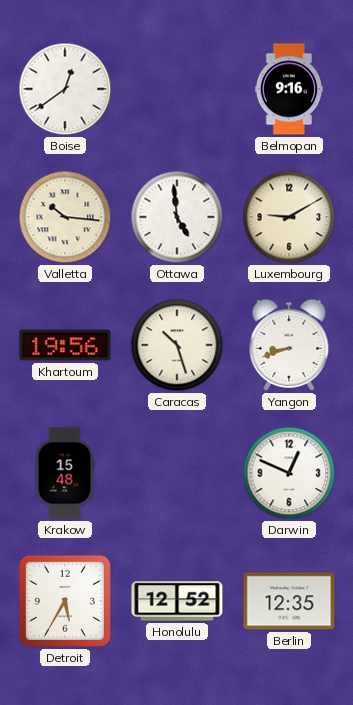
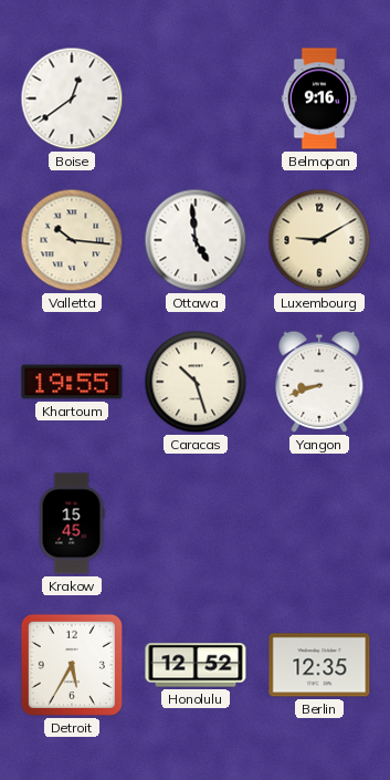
Khartoum: 19:56 -> 19:55
Krakow: 15:48 -> 15:45
Darwin: 12:49 -> none
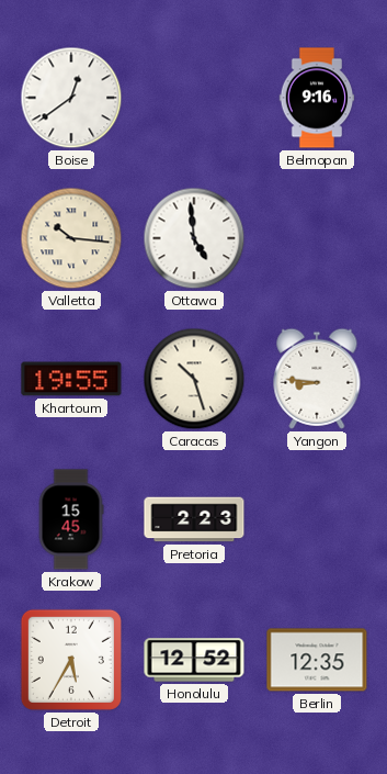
Luxembourg: 9:10 -> none
Yangon: 8:42 -> 8:46
Pretoria: none -> 2:23
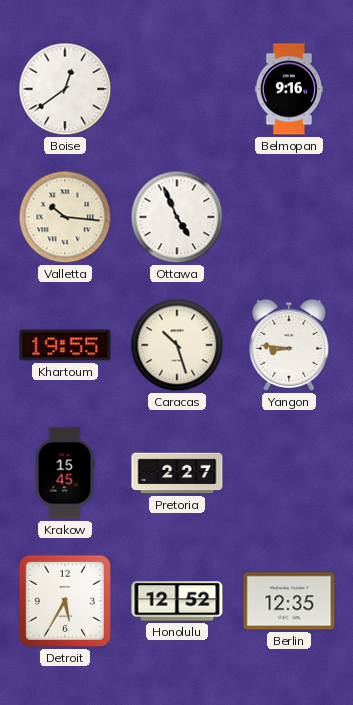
Ottawa: 4:59 -> 4:56
Pretoria: 2:23 -> 2:27
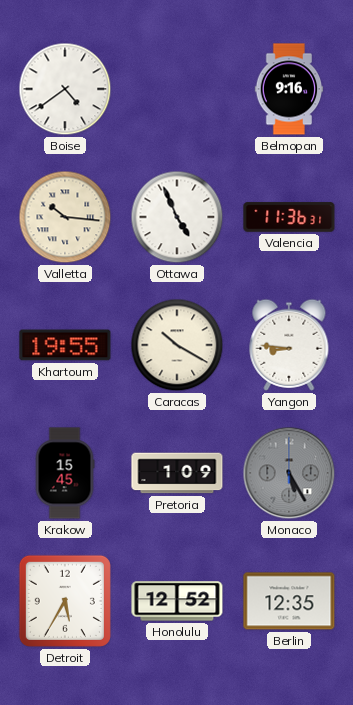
Boise: 12:39 -> 4:39
Valencia: none -> 11:36
Caracas: 10:27 -> 10:20
Pretoria: 2:27 -> 1:09
Monaco: none -> 5:25
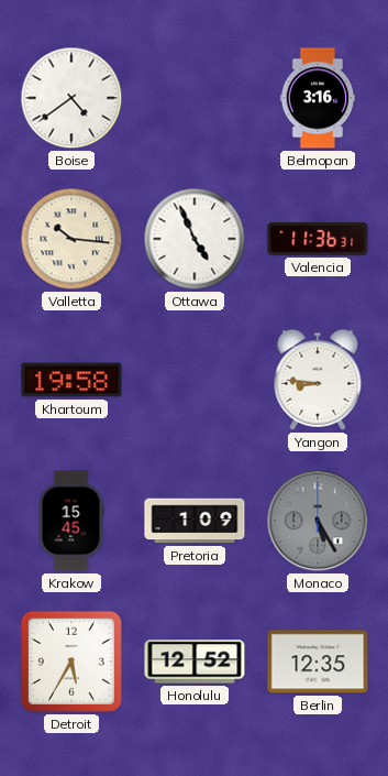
Belmopan: 9:16 -> 3:16
Khartoum: 19:55 -> 19:58
Caracas: 10:20 -> none
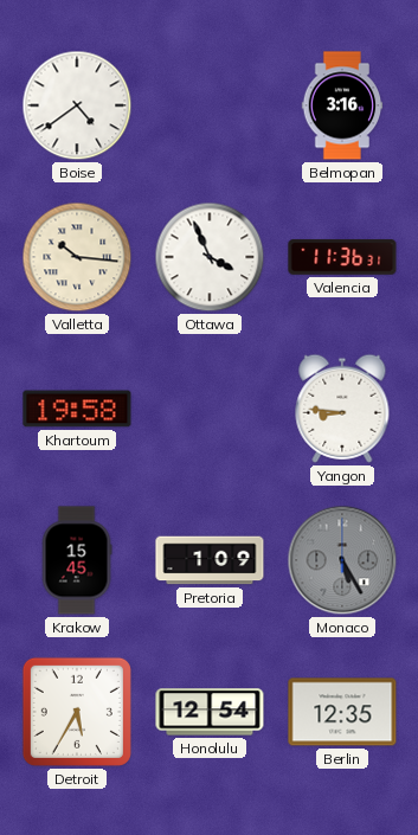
Ottawa: 4:56 -> 3:56
Honolulu: 12:52 -> 12:54
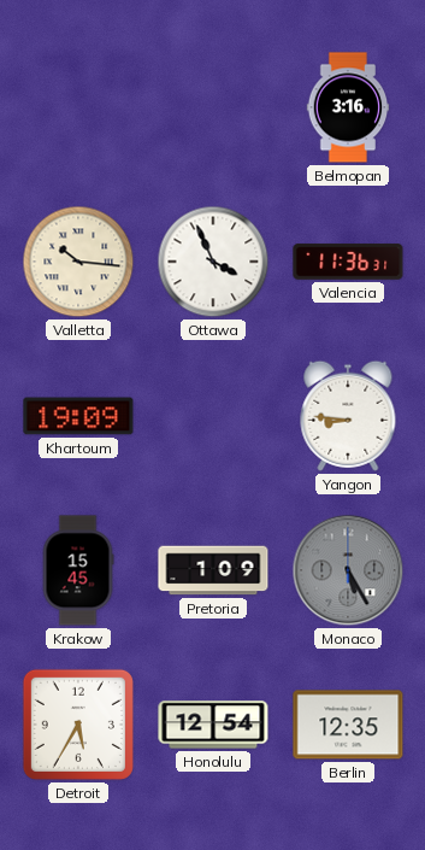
Boise: 4:39 -> none
Khartoum: 19:58 -> 19:09
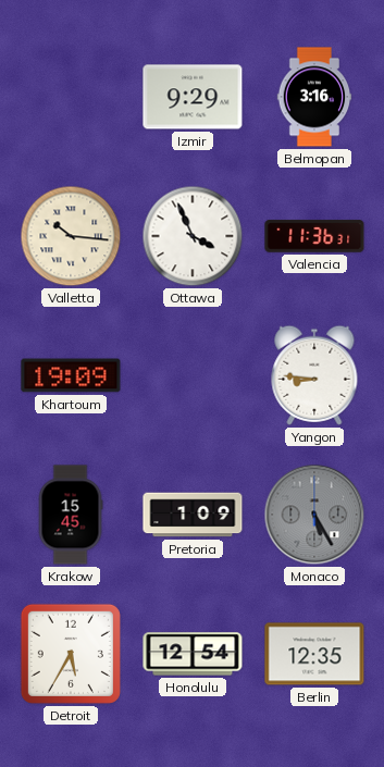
Izmir: none -> 9:29
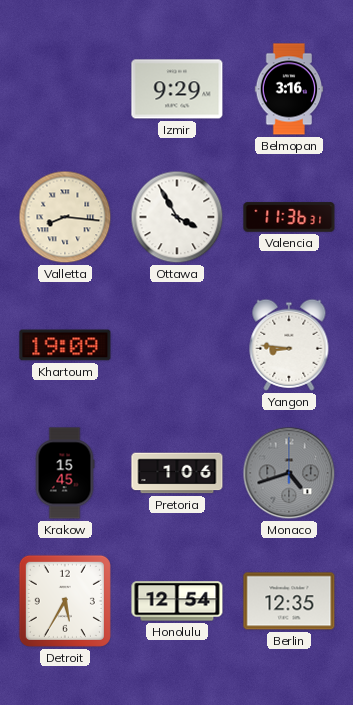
Valletta: 10:16 -> 8:16
Ottawa: 3:56 -> 3:55
Pretoria: 1:09 -> 1:06
Monaco: 5:25 -> 4:42
